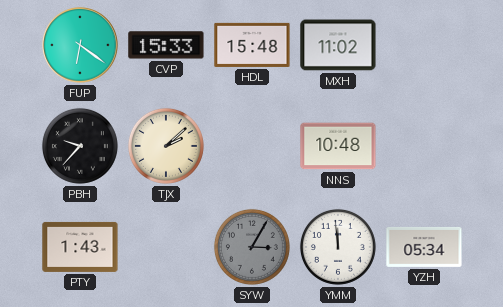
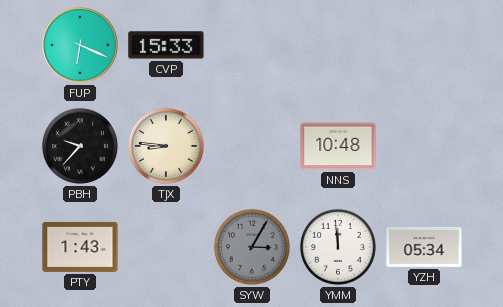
FUP: 6:21 -> 6:19
HDL: 15:48 -> none
MXH: 11:02 -> none
TJX: 2:08 -> 8:46
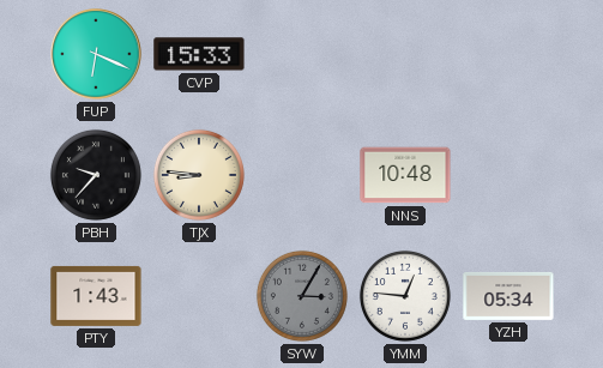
YMM: 11:59 -> 12:46
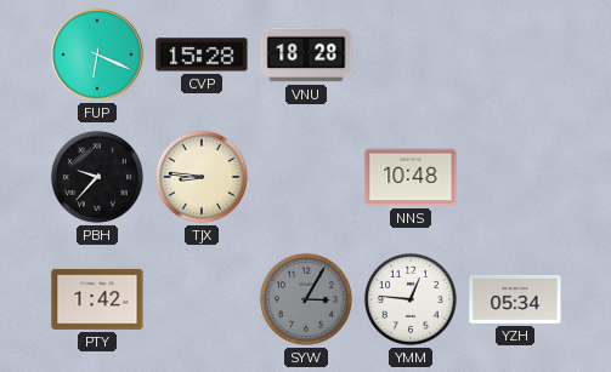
CVP: 15:33 -> 15:28
VNU: none -> 18:28
PTY: 1:43 -> 1:42
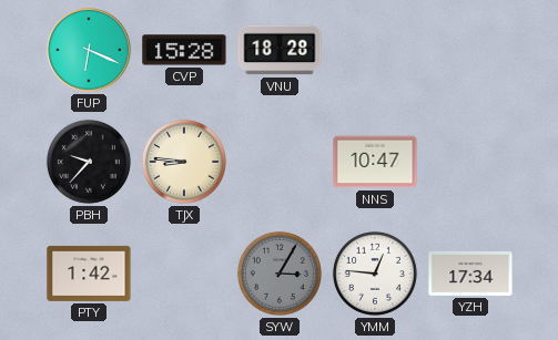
NNS: 10:48 -> 10:47
YZH: 05:34 -> 17:34
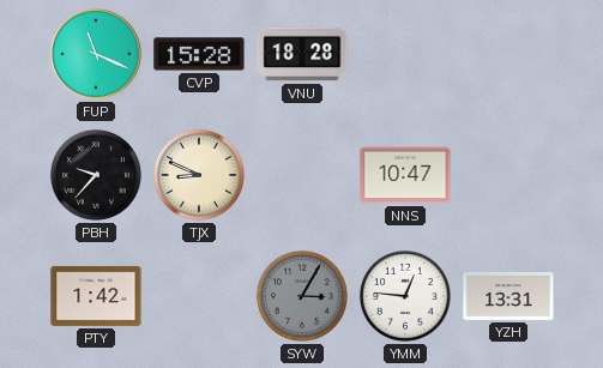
FUP: 6:19 -> 11:19
TJX: 8:46 -> 8:49
YZH: 17:34 -> 13:31
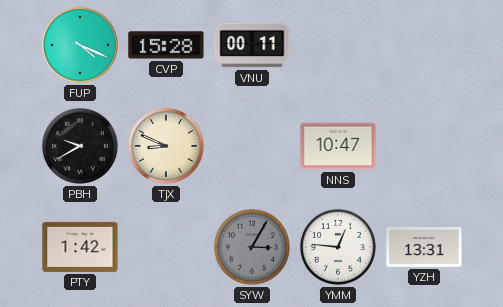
FUP: 11:19 -> 4:19
VNU: 18:28 -> 00:11
PBH: 9:37 -> 9:40
